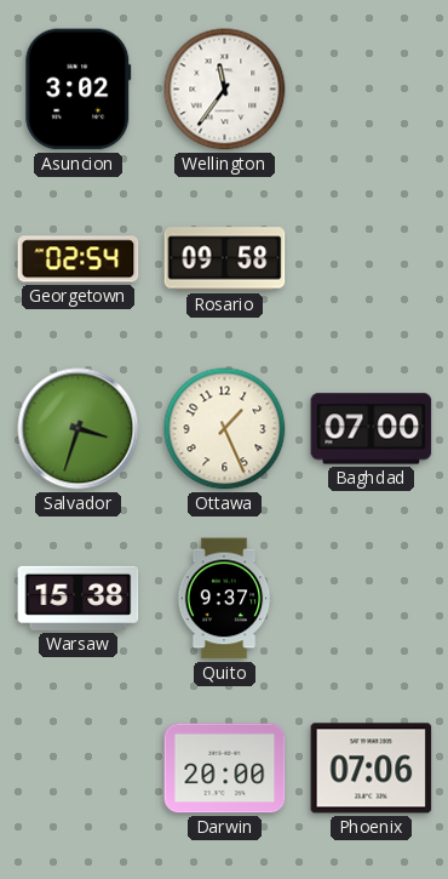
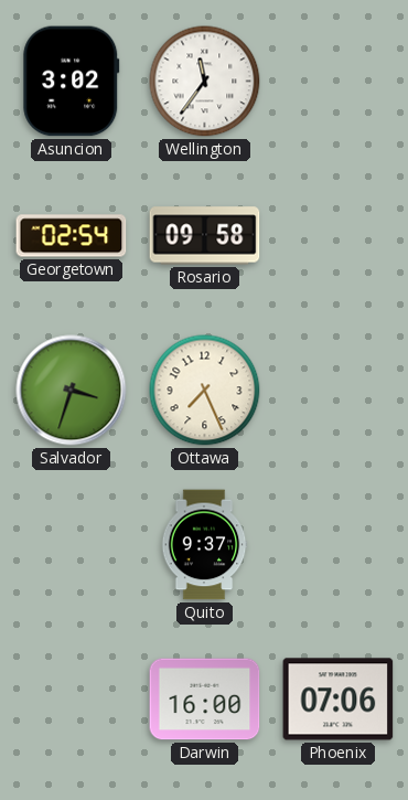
Ottawa: 1:26 -> 7:26
Baghdad: 07:00 -> none
Warsaw: 15:38 -> none
Darwin: 20:00 -> 16:00
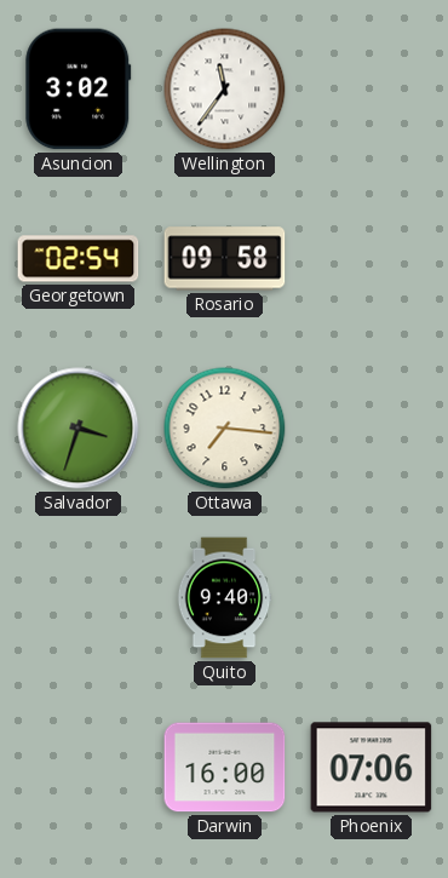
Ottawa: 7:26 -> 7:16
Quito: 9:37 -> 9:40
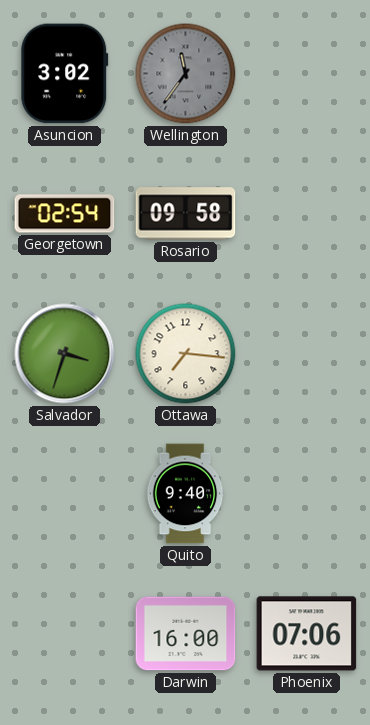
Wellington dial: white -> grey
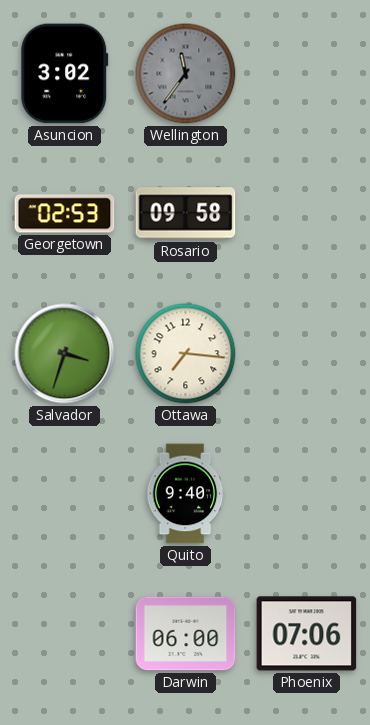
Georgetown: 02:54 -> 02:53
Darwin: 16:00 -> 06:00
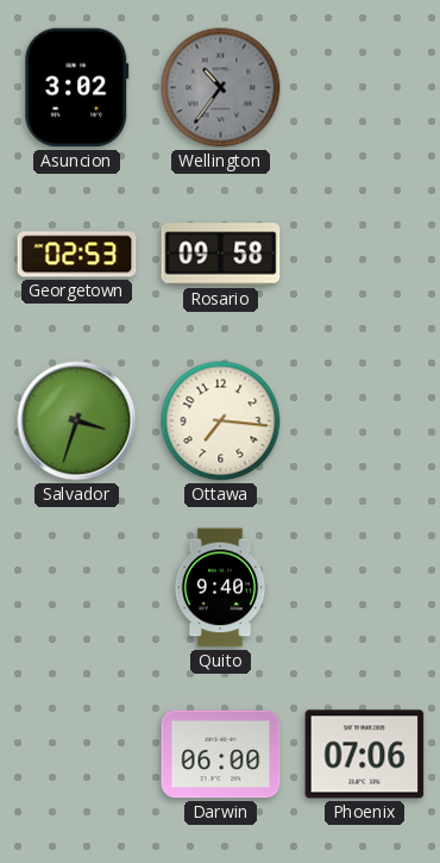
Wellington: 11:36 -> 10:36
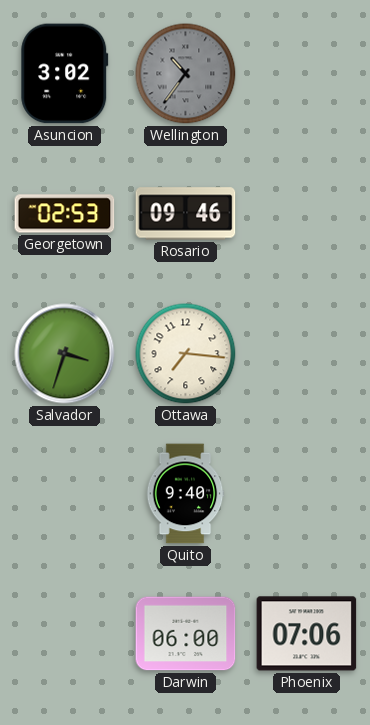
Rosario: 09:58 -> 09:46
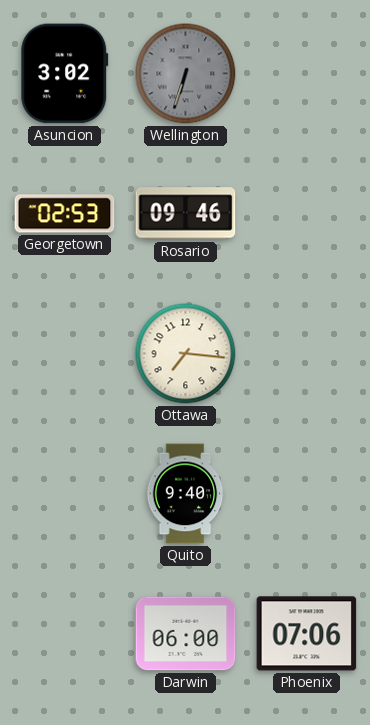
Wellington: 10:36 -> 6:33
Salvador: 3:33 -> none
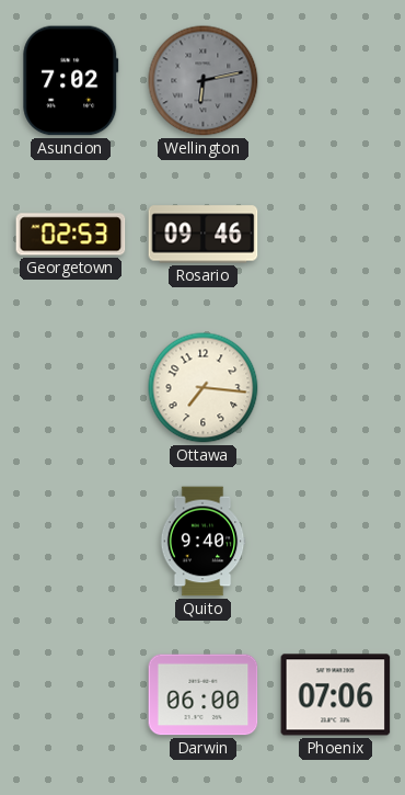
Asuncion: 3:02 -> 7:02
Wellington: 6:33 -> 6:13
